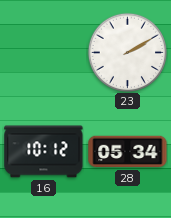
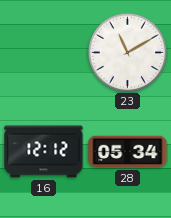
23: 2:10 -> 11:10
16: 10:12 -> 12:12
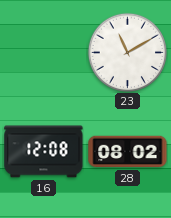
16: 12:12 -> 12:08
28: 05:34 -> 08:02
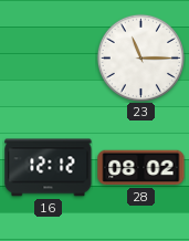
23: 11:10 -> 11:15
16: 12:08 -> 12:12
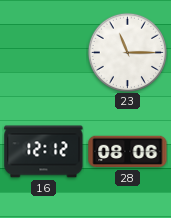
28: 08:02 -> 08:06
